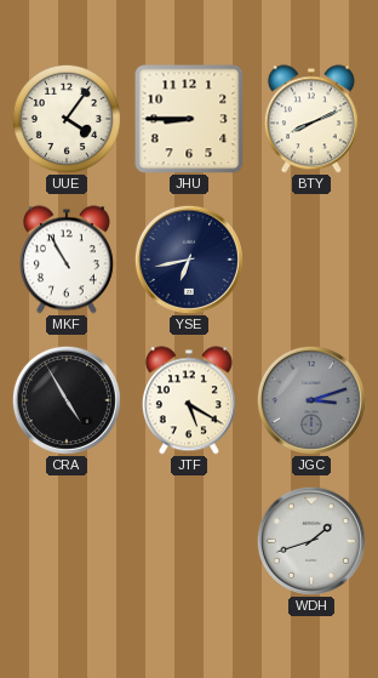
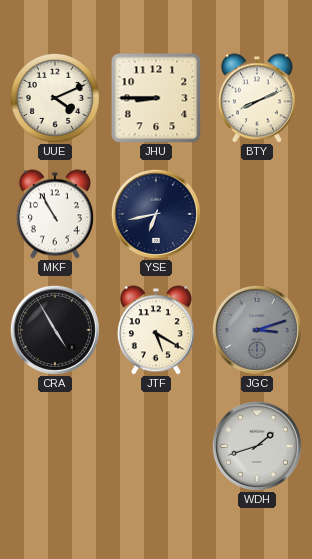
UUE: 4:06 -> 4:11
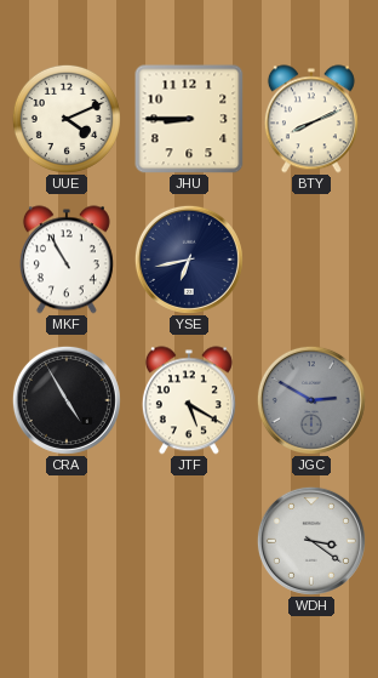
JGC: 3:12 -> 2:50
WDH: 1:42 -> 3:21
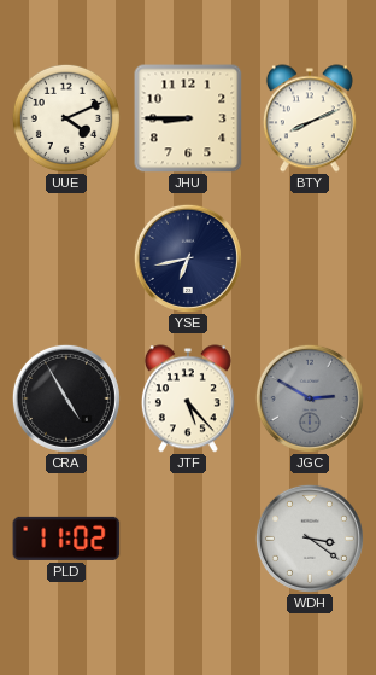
MKF: 10:55 -> none
JTF: 5:20 -> 5:23
PLD: none -> 11:02
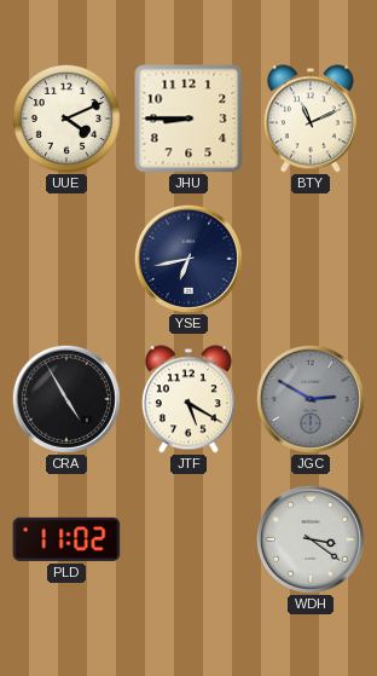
BTY: 8:11 -> 11:11
JTF: 5:23 -> 5:20
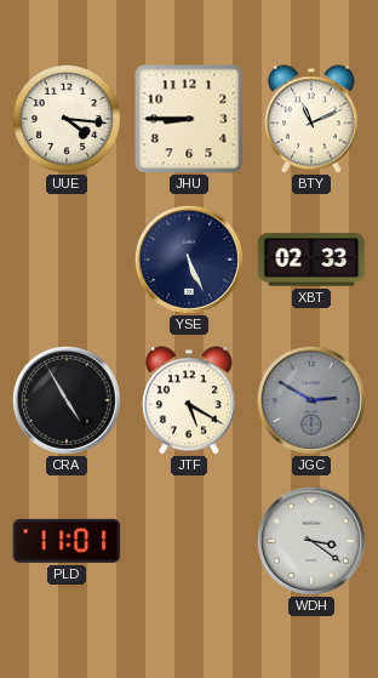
UUE: 4:11 -> 4:16
YSE: 6:43 -> 5:26
XBT: none -> 02:33
PLD: 11:02 -> 11:01
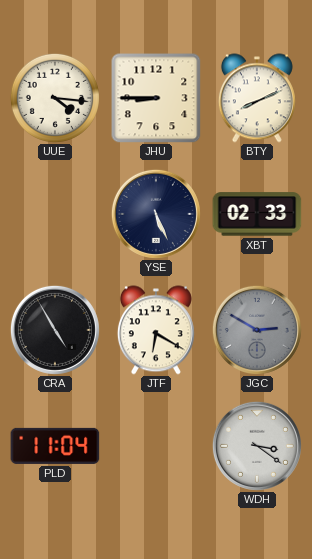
BTY: 11:11 -> 8:11
JTF: 5:20 -> 6:20
PLD: 11:01 -> 11:04
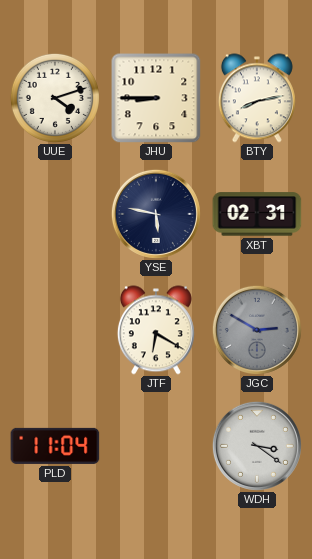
UUE: 4:16 -> 4:12
BTY: 8:11 -> 8:13
YSE: 5:26 -> 5:47
XBT: 02:33 -> 02:31
CRA: 4:55 -> none
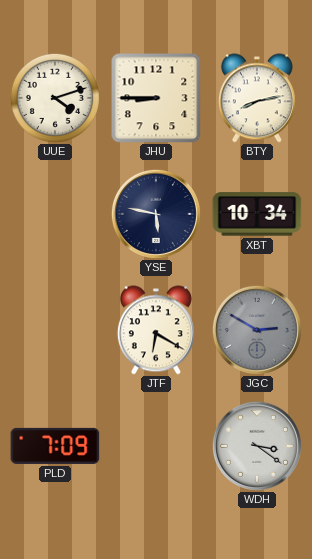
XBT: 02:31 -> 10:34
PLD: 11:04 -> 7:09
